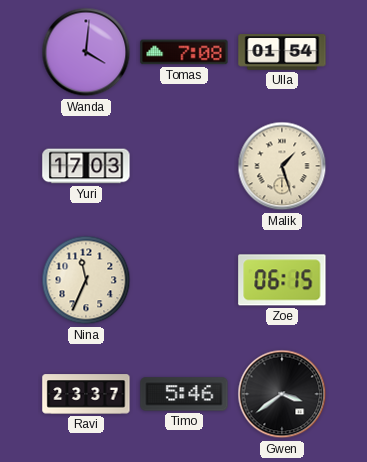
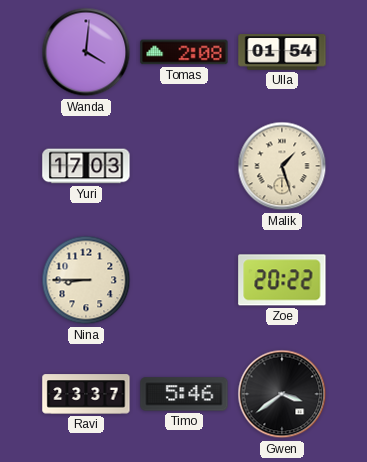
Tomas: 7:08 -> 2:08
Nina: 11:34 -> 8:45
Zoe: 06:15 -> 20:22
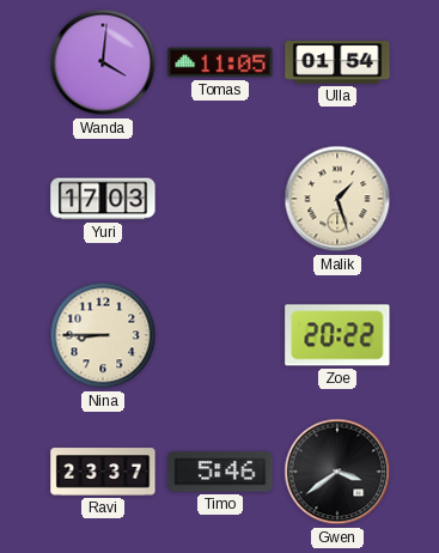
Tomas: 2:08 -> 11:05
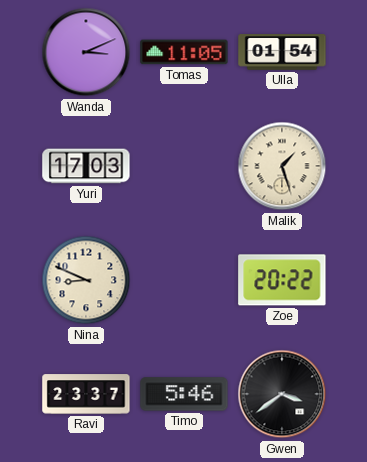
Wanda: 4:01 -> 3:11
Nina: 8:45 -> 8:49
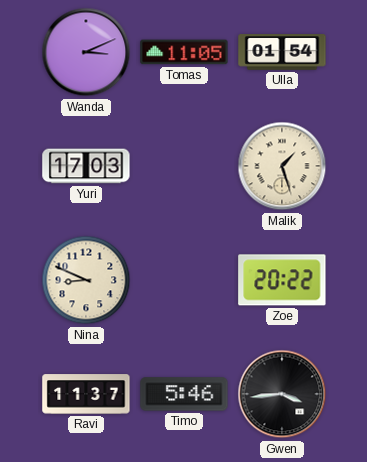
Ravi: 23:37 -> 11:37
Gwen: 3:39 -> 3:44
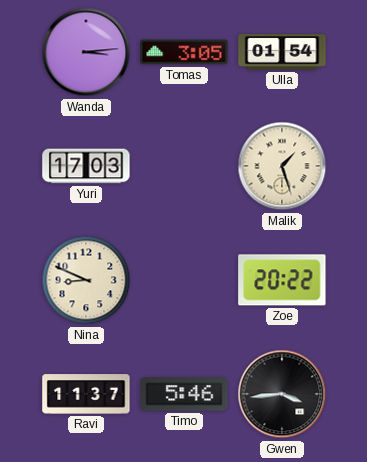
Wanda: 3:11 -> 3:14
Tomas: 11:05 -> 3:05
